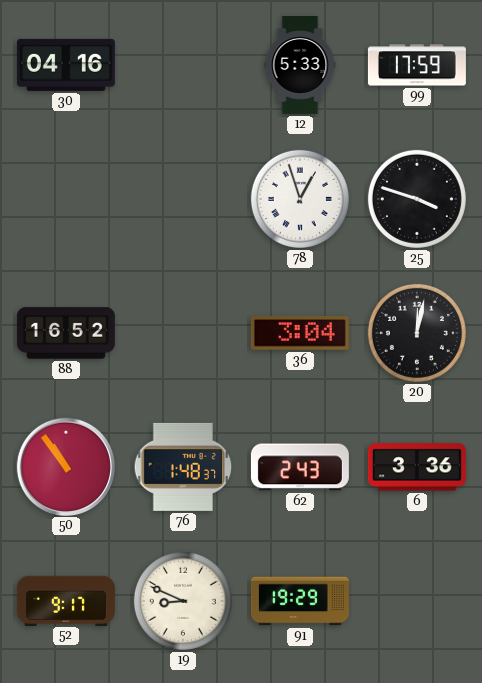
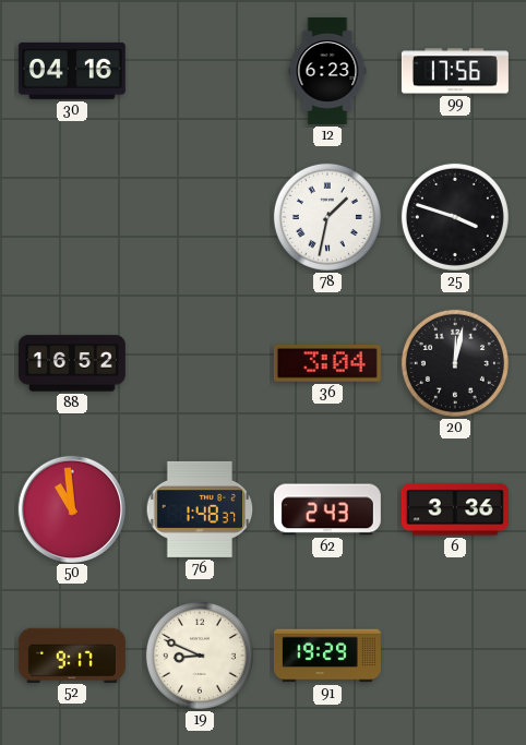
12: 5:33 -> 6:23
99: 17:59 -> 17:56
78: 12:57 -> 1:32
50: 10:54 -> 10:59
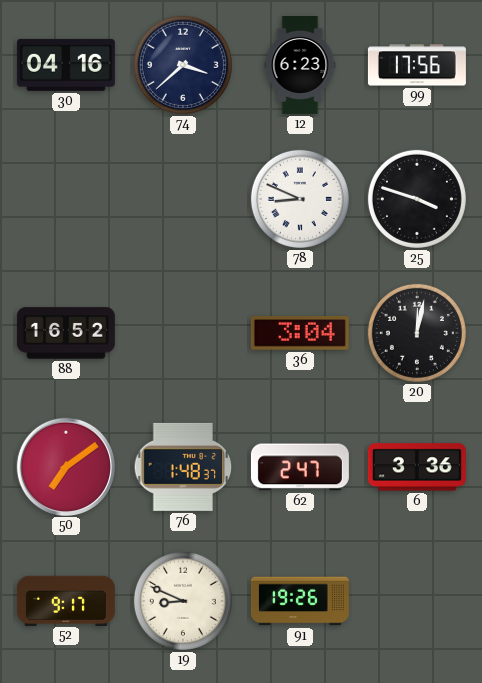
74: none -> 3:38
78: 1:32 -> 8:49
50: 10:59 -> 7:09
62: 2:43 -> 2:47
91: 19:29 -> 19:26
